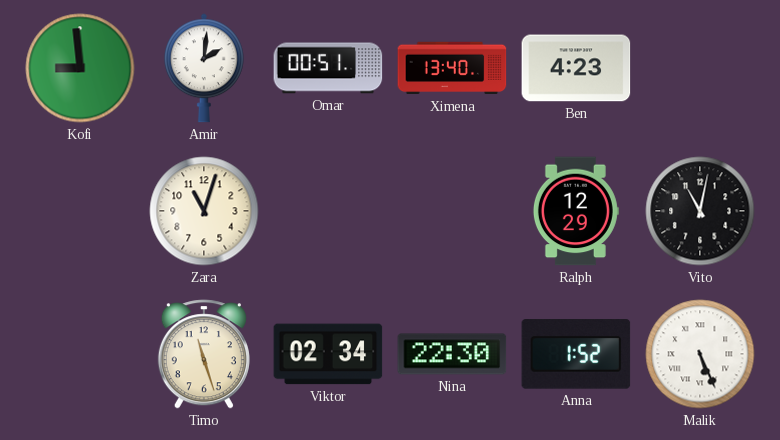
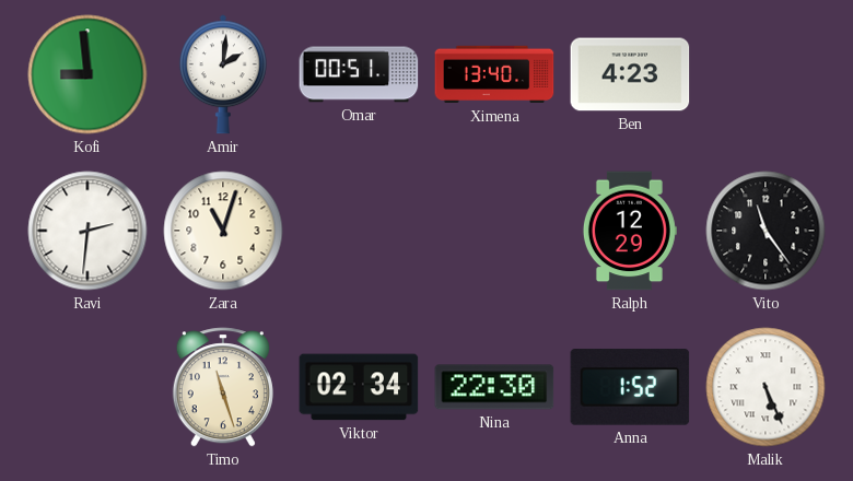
Ravi: none -> 2:31
Vito: 11:02 -> 11:24
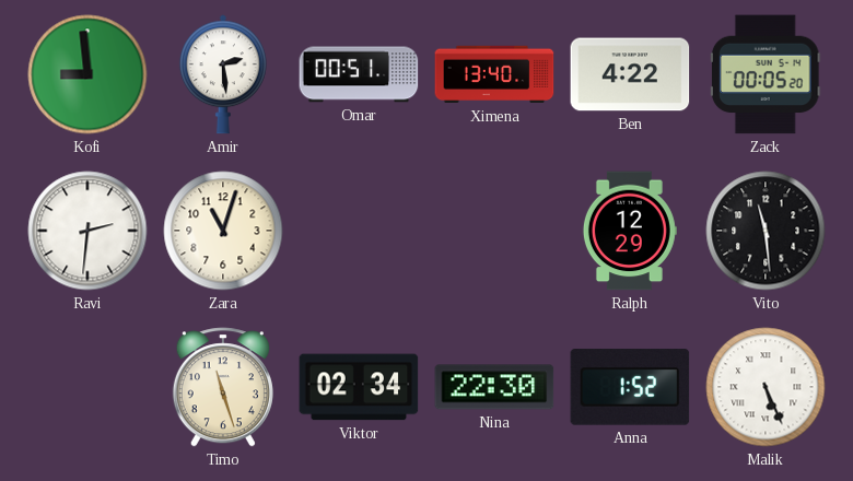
Amir: 2:01 -> 2:29
Ben: 4:23 -> 4:22
Zack: none -> 00:05
Vito: 11:24 -> 11:29
